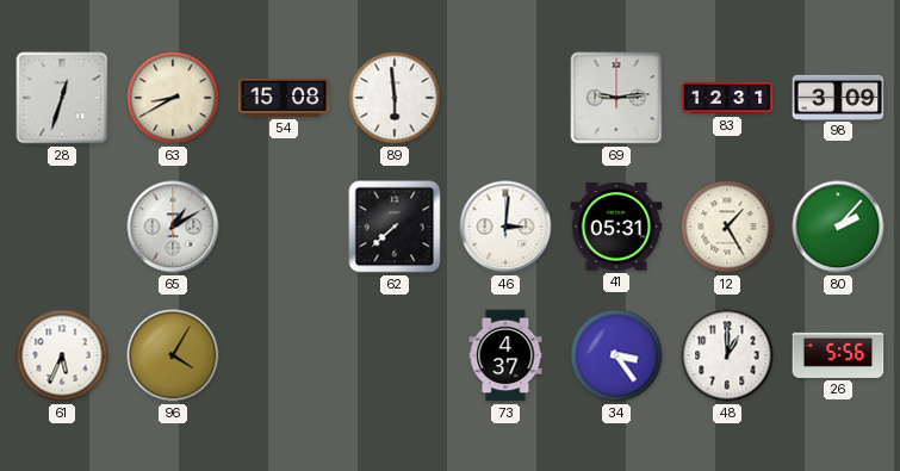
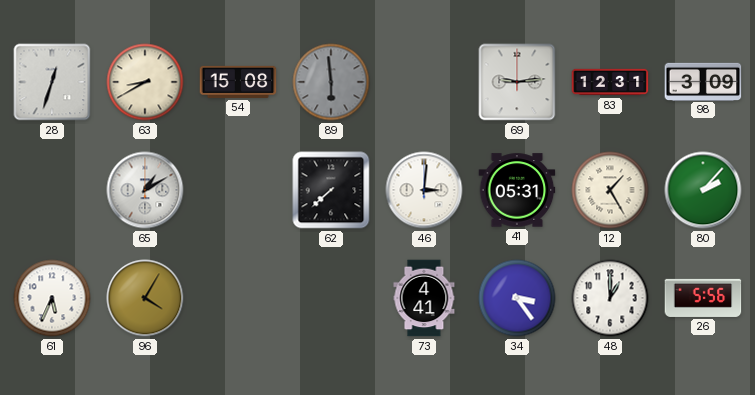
89 dial: white -> grey
73: 4:37 -> 4:41
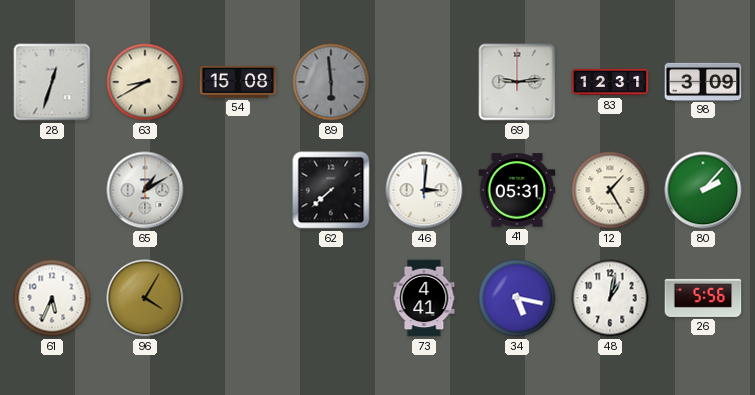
34: 3:24 -> 5:17
48: 1:00 -> 1:02
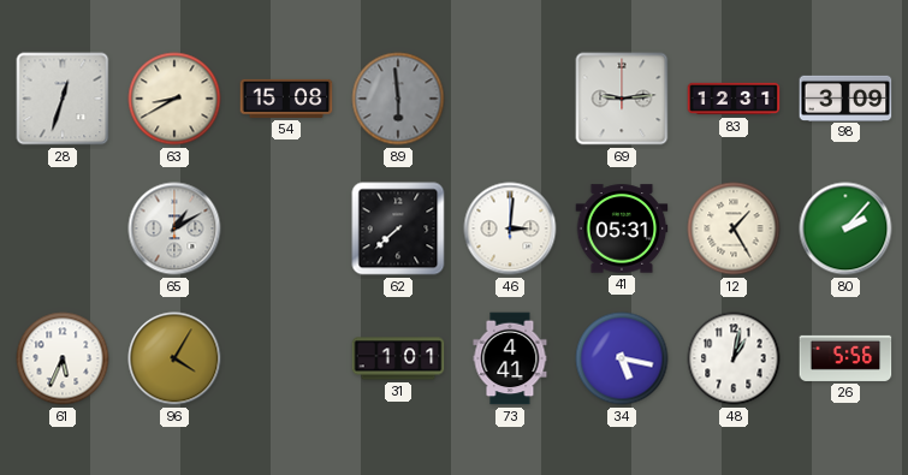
31: none -> 1:01
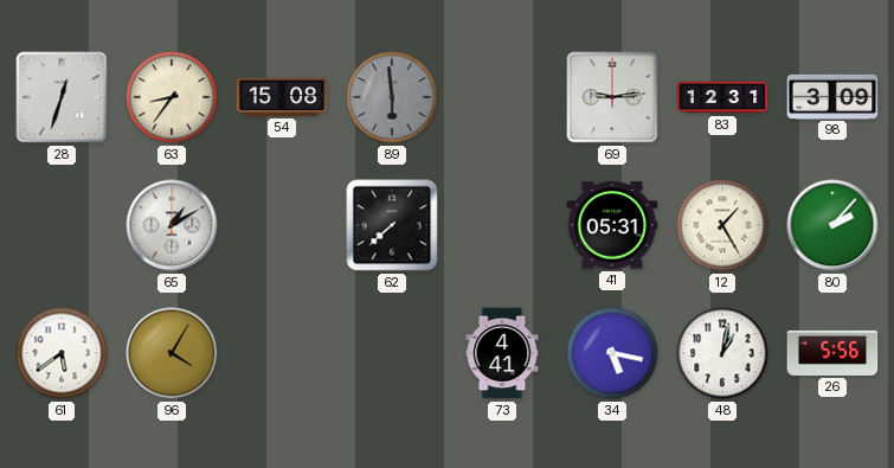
63: 8:40 -> 8:36
46: 3:01 -> none
61: 5:34 -> 5:39
31: 1:01 -> none
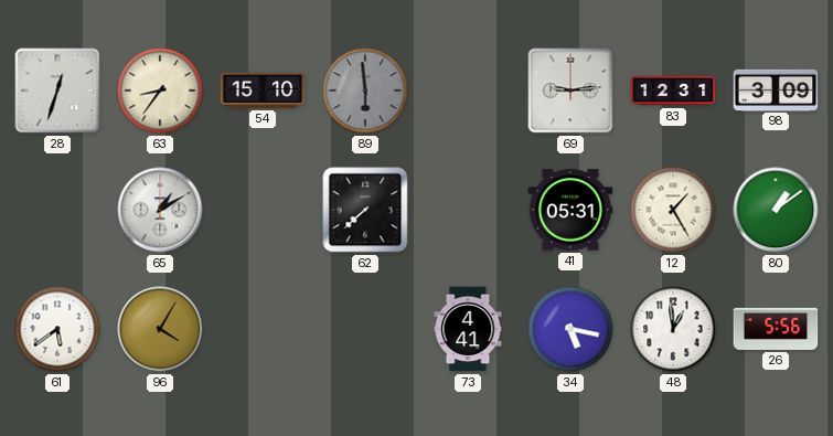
54: 15:08 -> 15:10
80: 2:07 -> 1:09
48: 1:02 -> 12:59
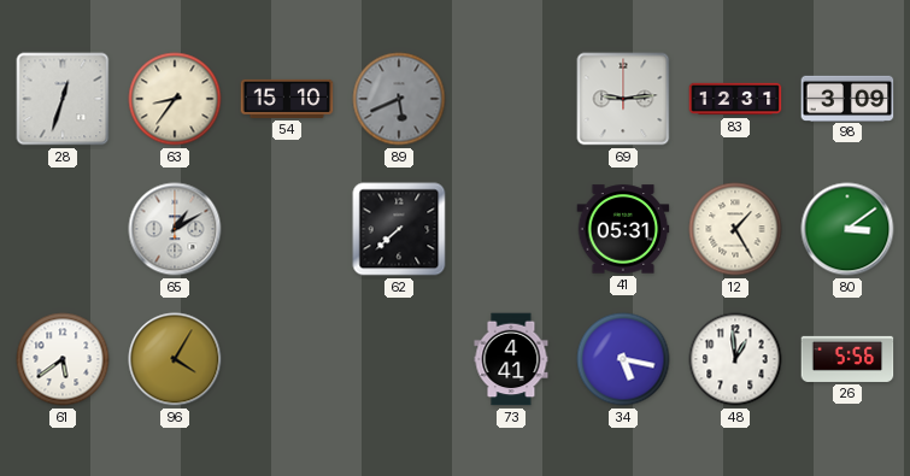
89: 5:59 -> 5:41
80: 1:09 -> 3:09
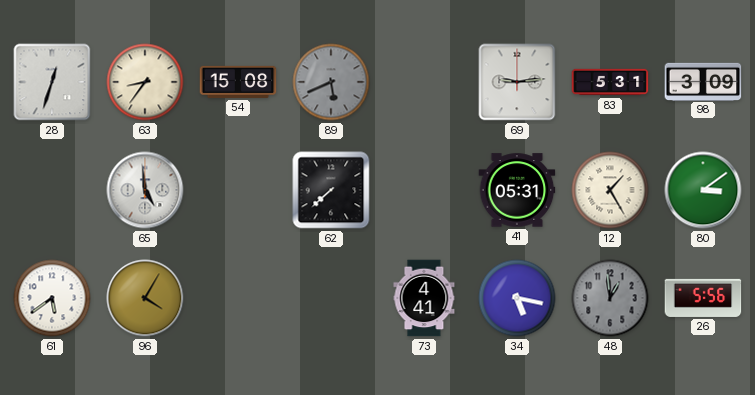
54: 15:10 -> 15:08
83: 12:31 -> 5:31
65: 1:10 -> 4:59
48 dial: white -> grey
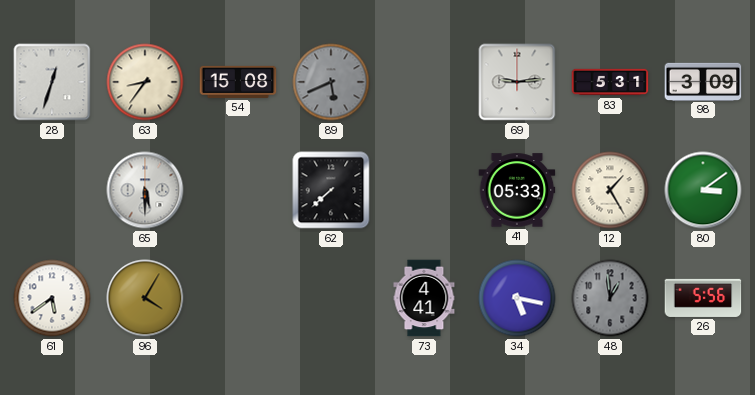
65: 4:59 -> 5:30
41: 05:31 -> 05:33
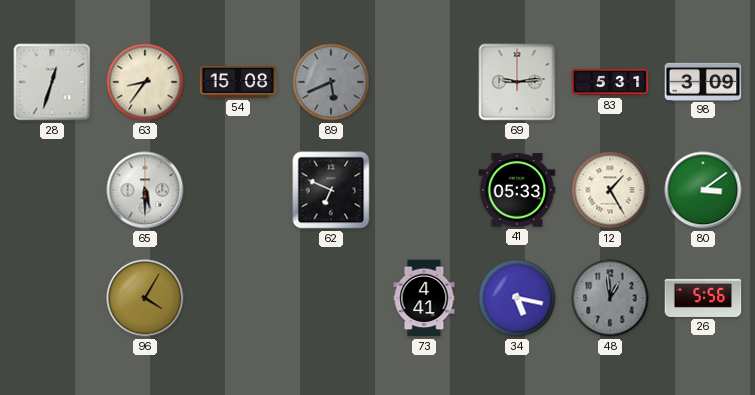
62: 7:38 -> 6:49
61: 5:39 -> none
